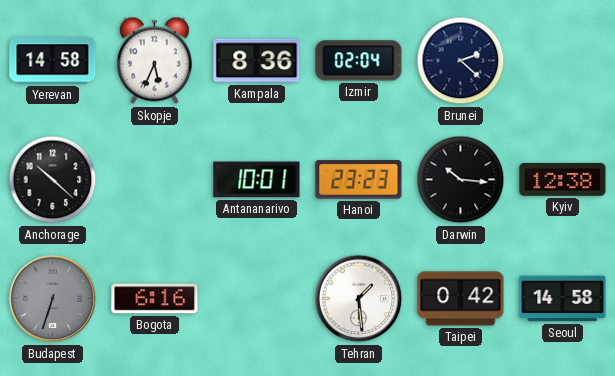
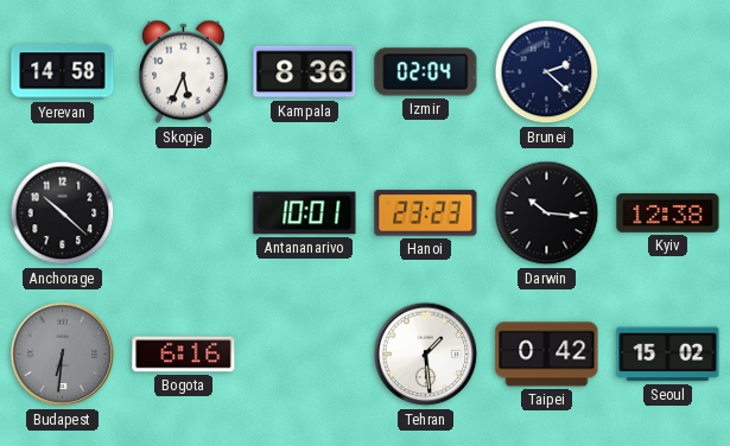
Budapest: 6:33 -> 6:31
Seoul: 14:58 -> 15:02
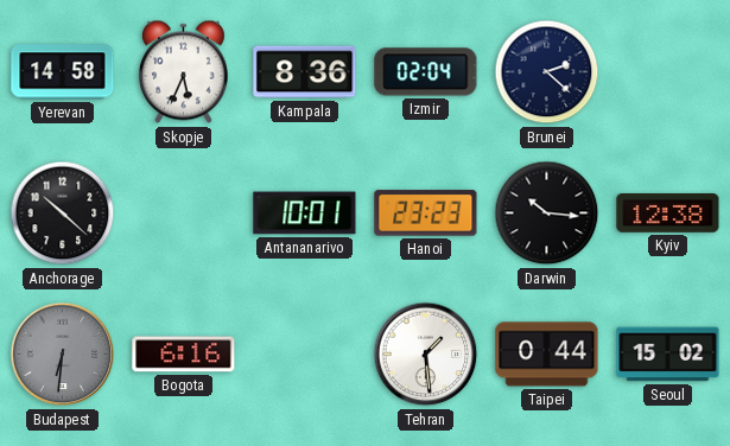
Taipei: 0:42 -> 0:44
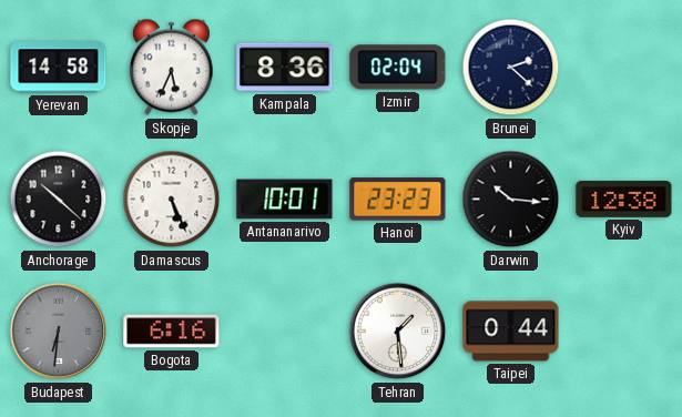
Damascus: none -> 5:26
Seoul: 15:02 -> none
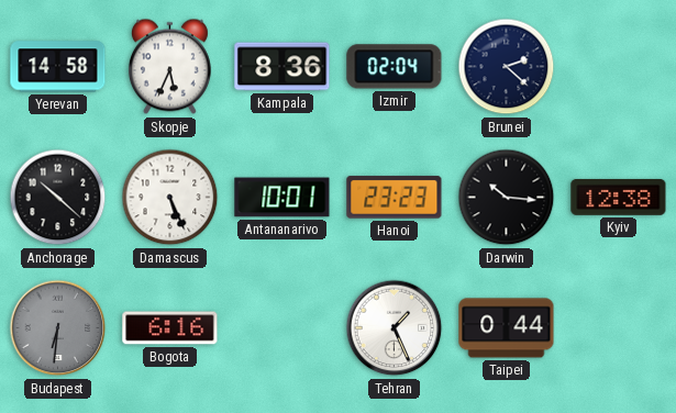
Tehran: 1:29 -> 1:26
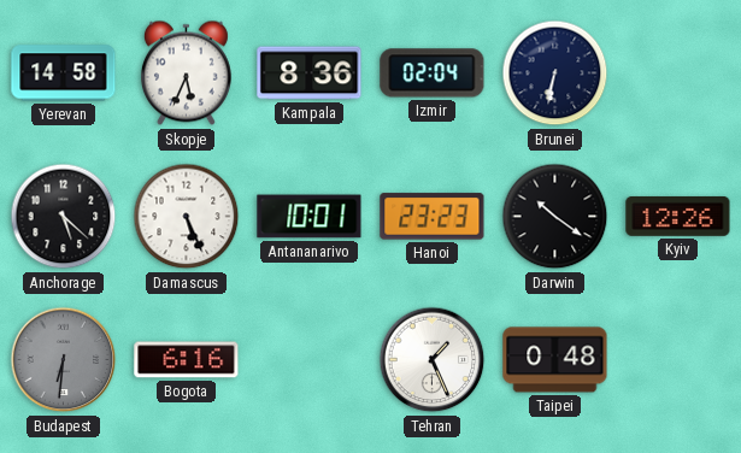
Brunei: 2:22 -> 6:32
Anchorage: 10:22 -> 5:22
Darwin: 10:16 -> 10:21
Kyiv: 12:38 -> 12:26
Taipei: 0:44 -> 0:48
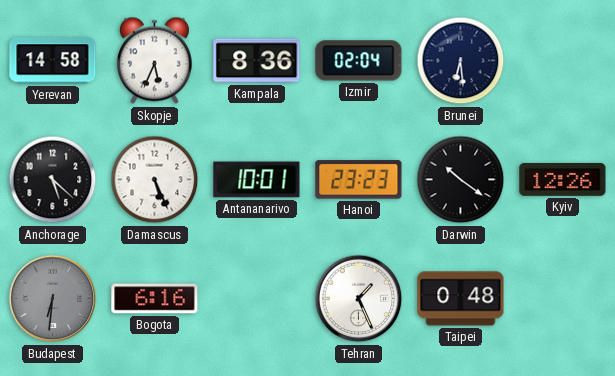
Brunei: 6:32 -> 6:29
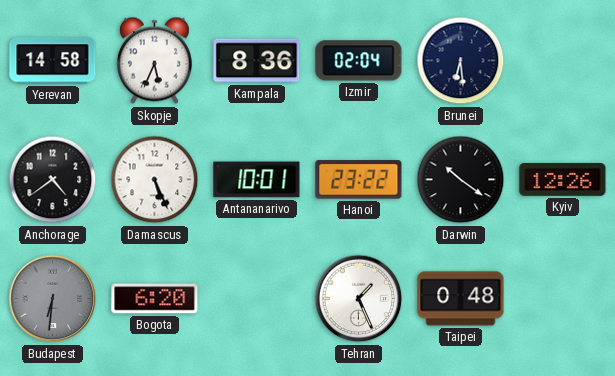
Anchorage: 5:22 -> 4:39
Hanoi: 23:23 -> 23:22
Bogota: 6:16 -> 6:20
